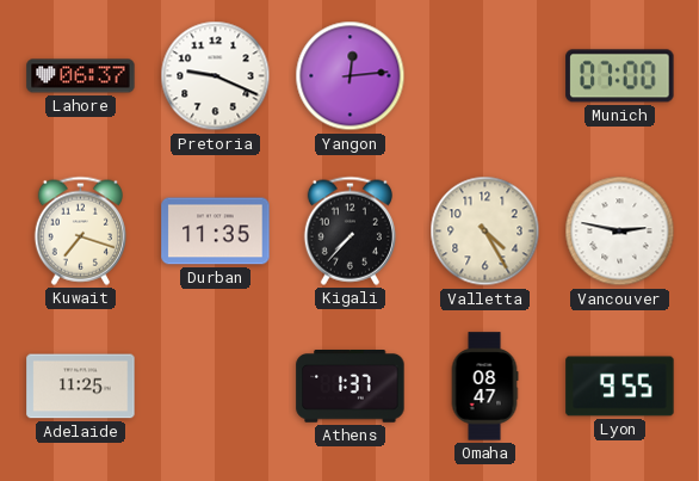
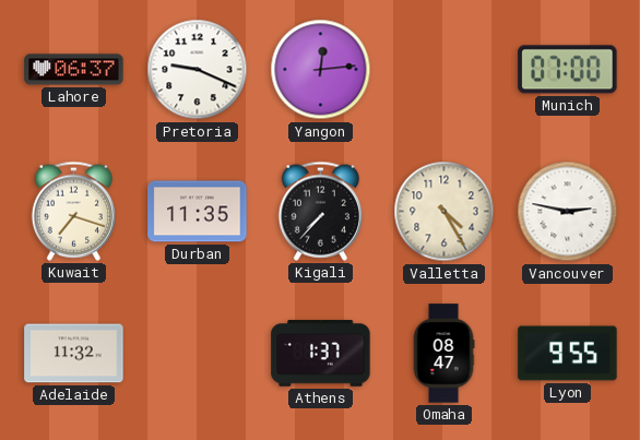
Adelaide: 11:25 -> 11:32
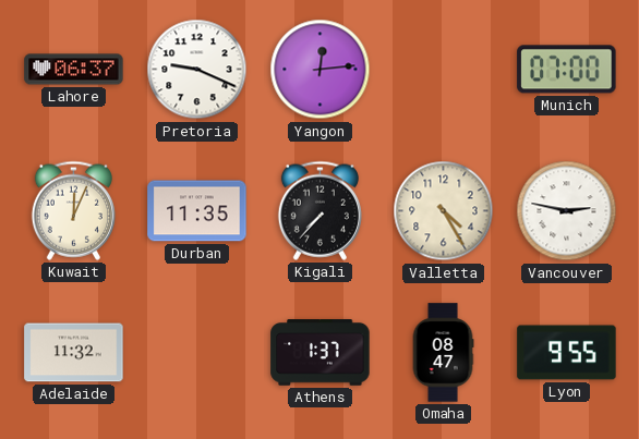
Kuwait: 7:18 -> 12:04
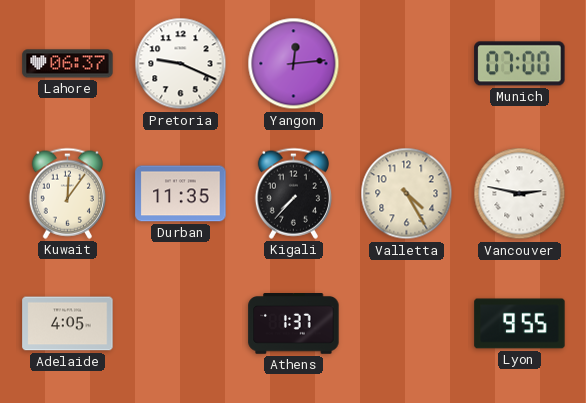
Kuwait: 12:04 -> 12:06
Adelaide: 11:32 -> 4:05
Omaha: 08:47 -> none
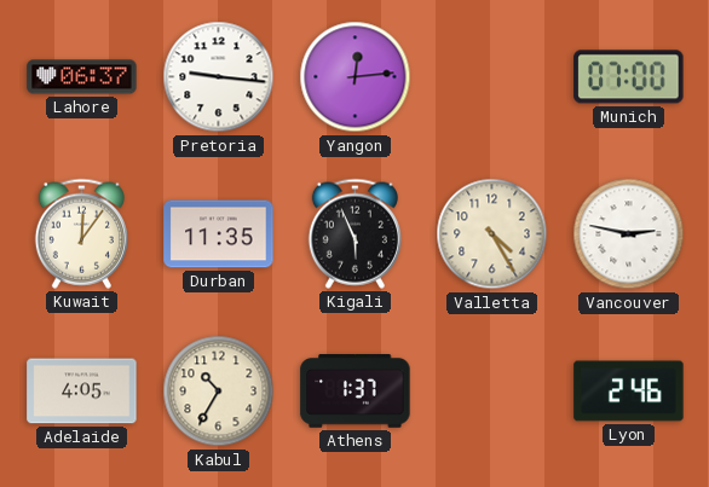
Pretoria: 9:19 -> 9:16
Kigali: 7:37 -> 5:56
Kabul: none -> 10:35
Lyon: 9:55 -> 2:46
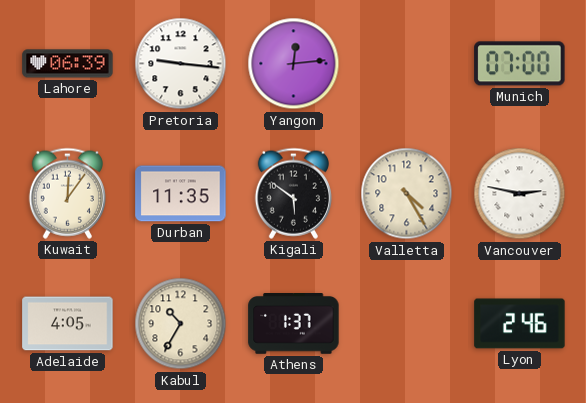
Lahore: 06:37 -> 06:39
Kigali: 5:56 -> 5:51
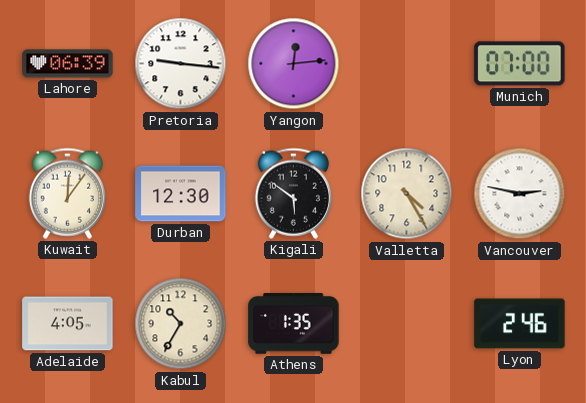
Durban: 11:35 -> 12:30
Athens: 1:37 -> 1:35
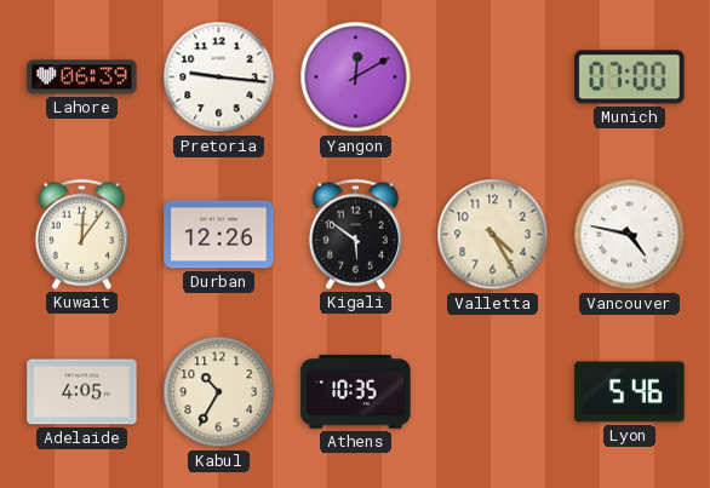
Yangon: 12:14 -> 12:10
Durban: 12:30 -> 12:26
Vancouver: 2:47 -> 4:47
Athens: 1:35 -> 10:35
Lyon: 2:46 -> 5:46
